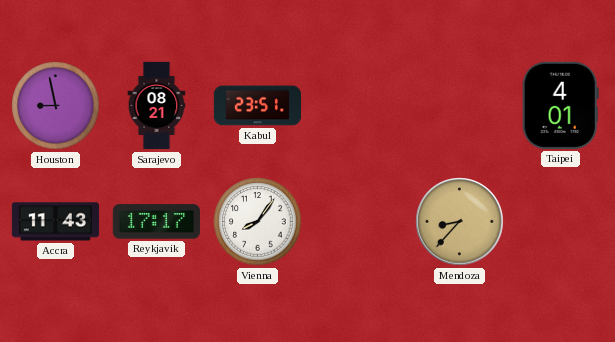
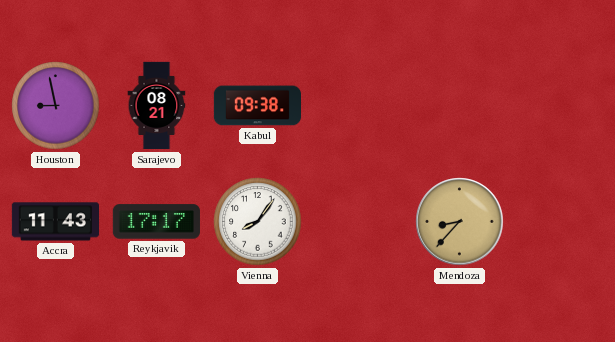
Kabul: 23:51 -> 09:38
Taipei: 4:01 -> none
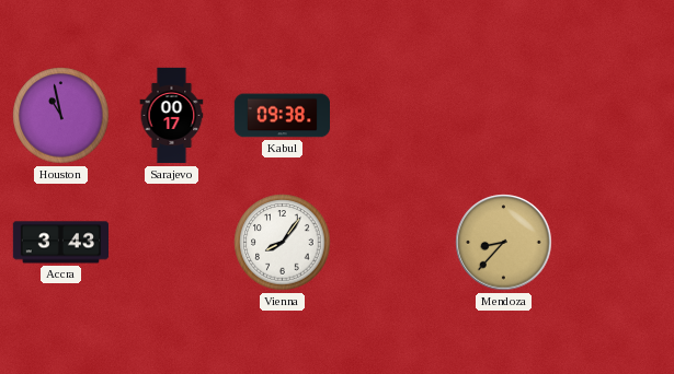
Houston: 8:58 -> 10:58
Sarajevo: 08:21 -> 00:17
Accra: 11:43 -> 3:43
Reykjavik: 17:17 -> none
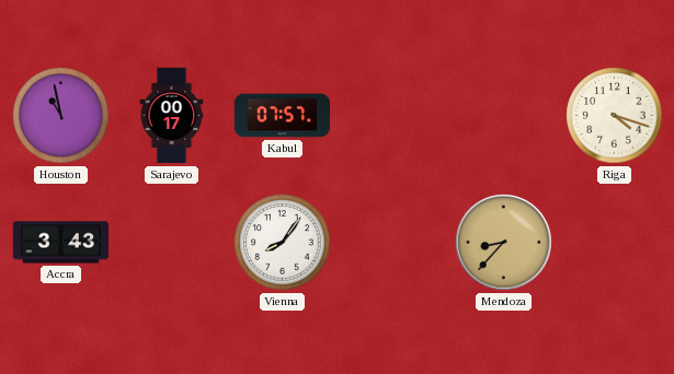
Kabul: 09:38 -> 07:57
Riga: none -> 4:18
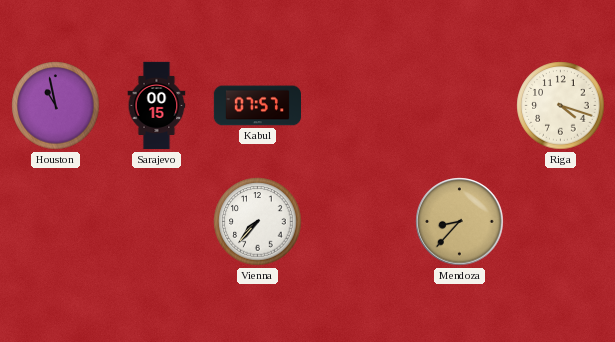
Sarajevo: 00:17 -> 00:15
Accra: 3:43 -> none
Vienna: 8:06 -> 7:37
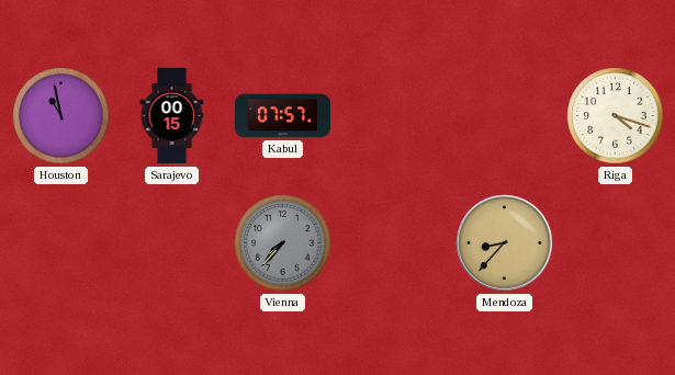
Vienna dial: white -> grey
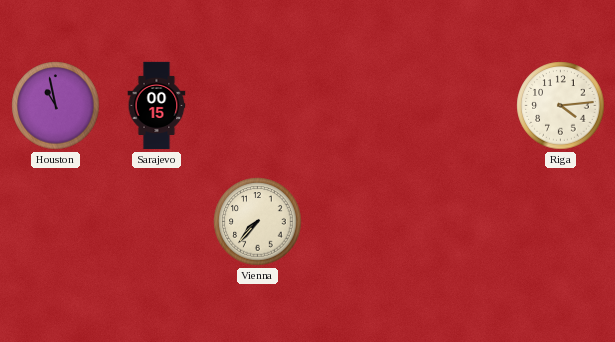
Kabul: 07:57 -> none
Riga: 4:18 -> 4:14
Vienna dial: grey -> cream
Mendoza: 8:37 -> none
